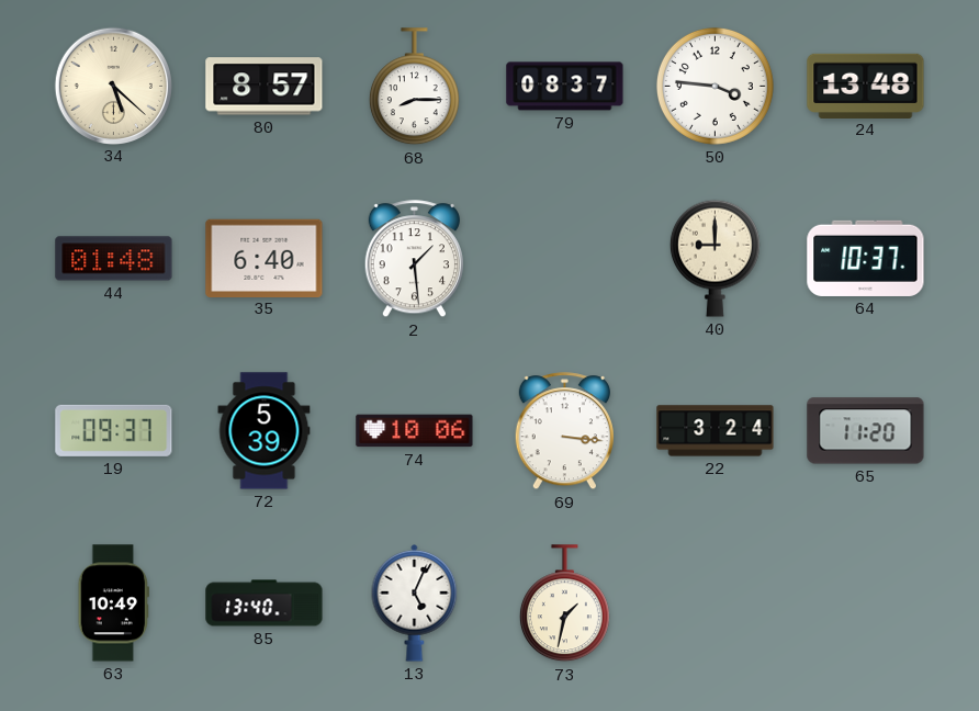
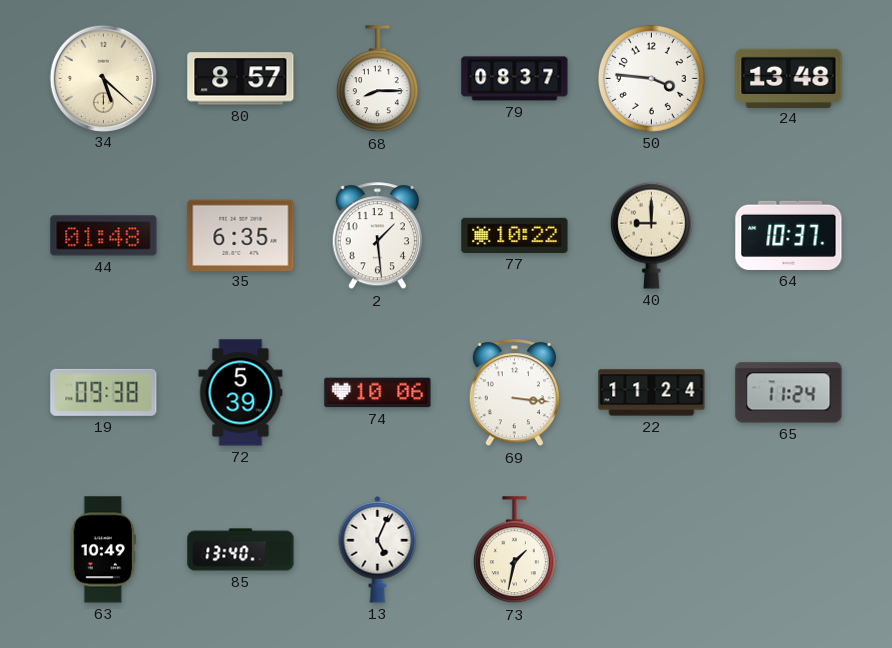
35: 6:40 -> 6:35
77: none -> 10:22
19: 09:37 -> 09:38
22: 3:24 -> 11:24
65: 11:20 -> 11:24
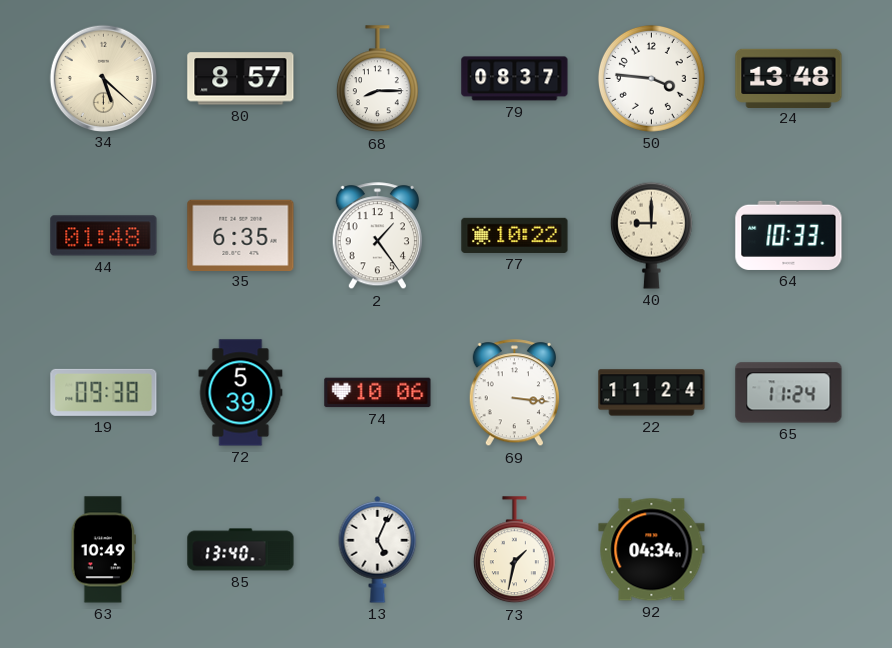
2: 1:29 -> 1:24
64: 10:37 -> 10:33
92: none -> 04:34
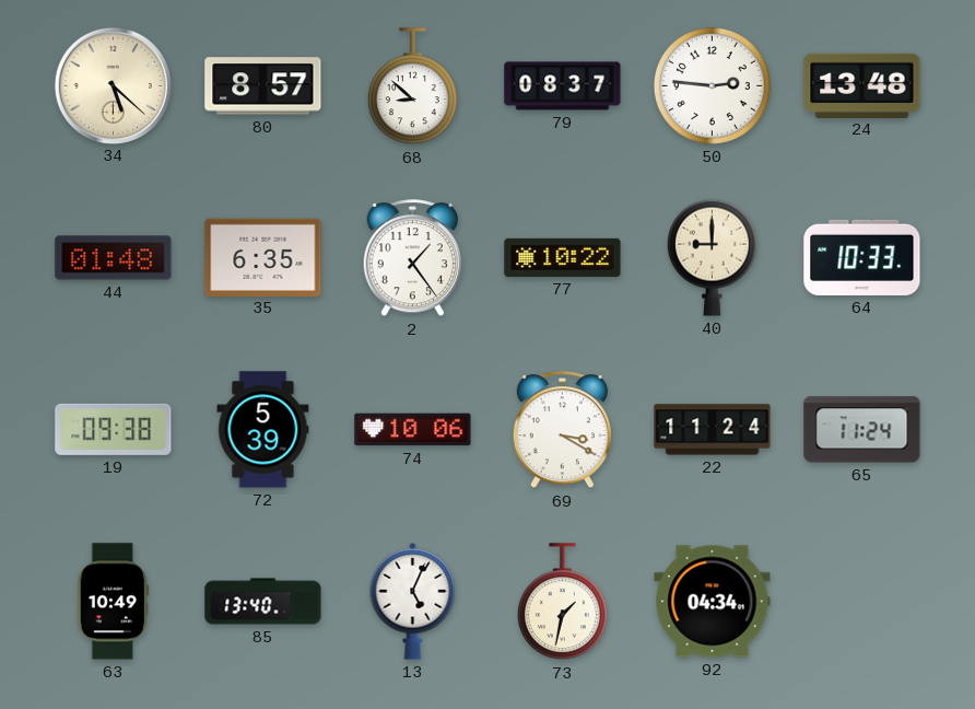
68: 8:15 -> 8:52
50: 3:46 -> 2:46
69: 3:16 -> 3:20
